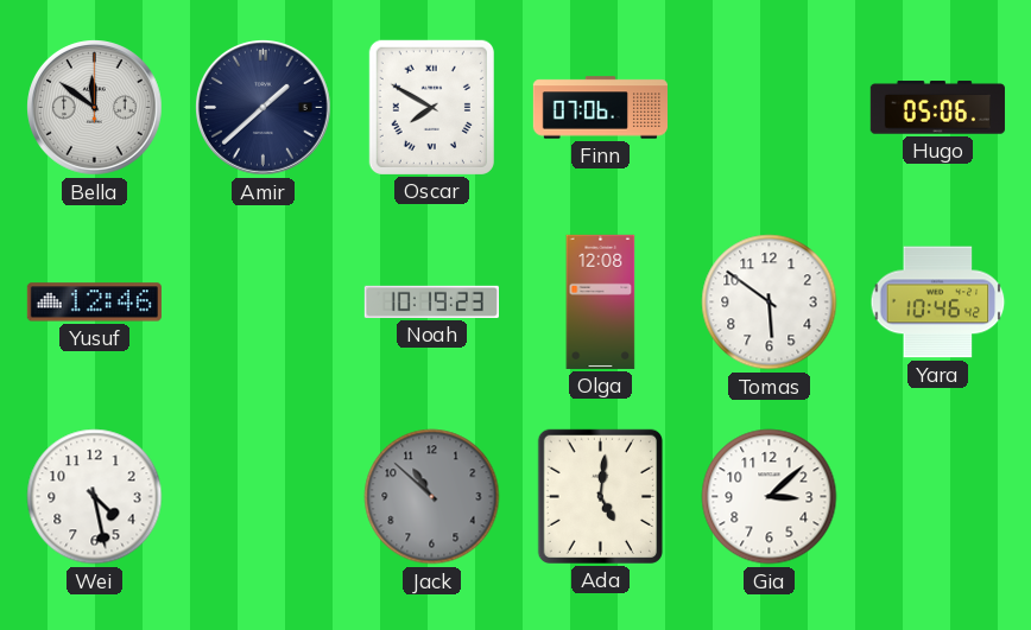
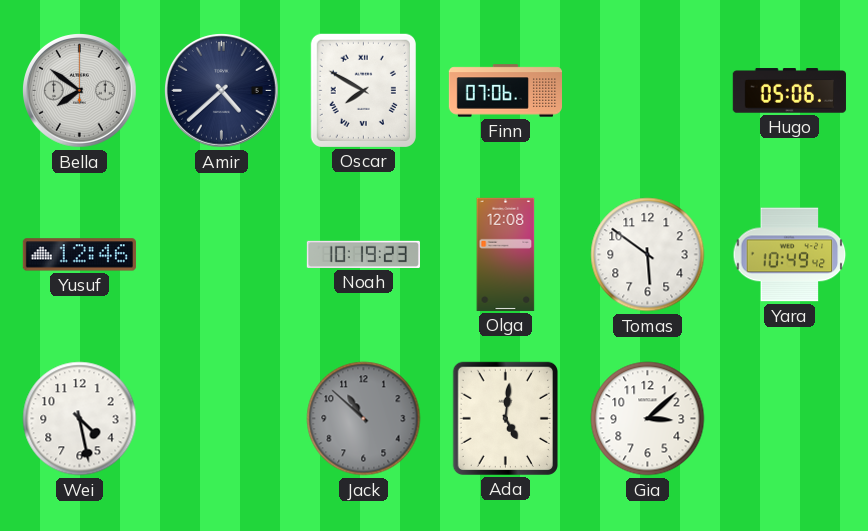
Bella: 11:51 -> 7:51
Amir: 1:38 -> 4:38
Yara: 10:46 -> 10:49
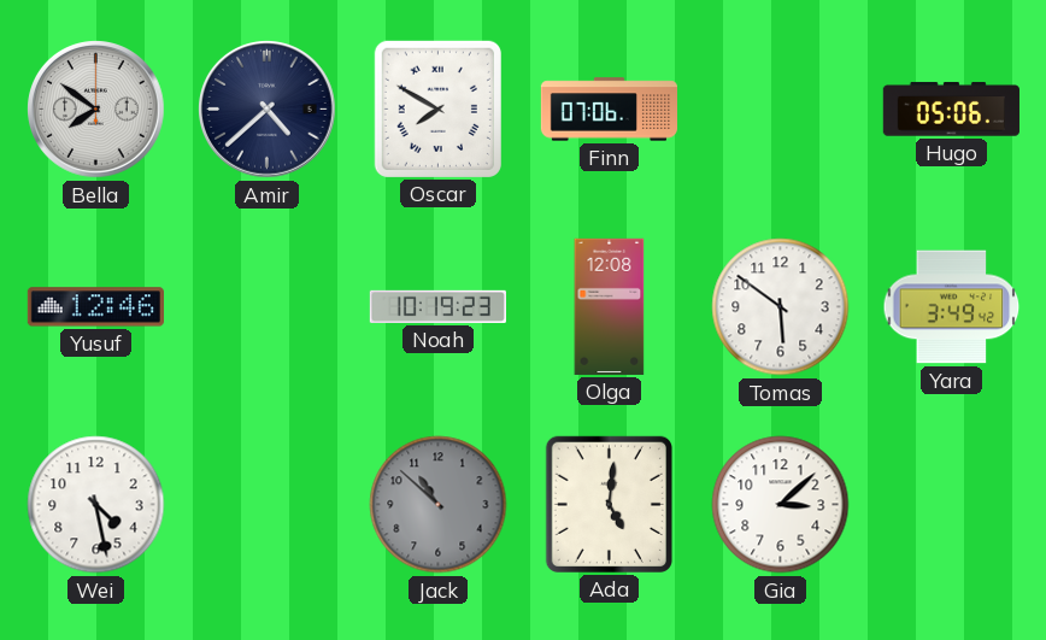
Yara: 10:49 -> 3:49
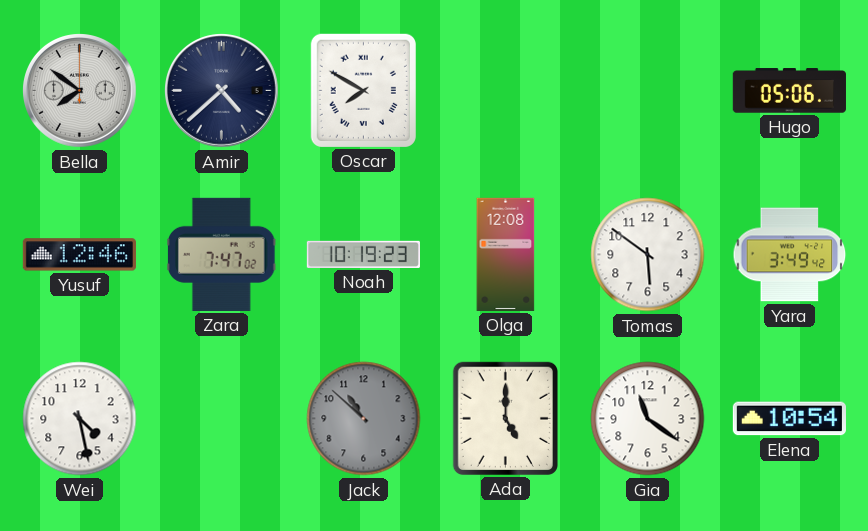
Finn: 07:06 -> none
Zara: none -> 7:47
Ada: 5:01 -> 5:00
Gia: 3:08 -> 11:21
Elena: none -> 10:54
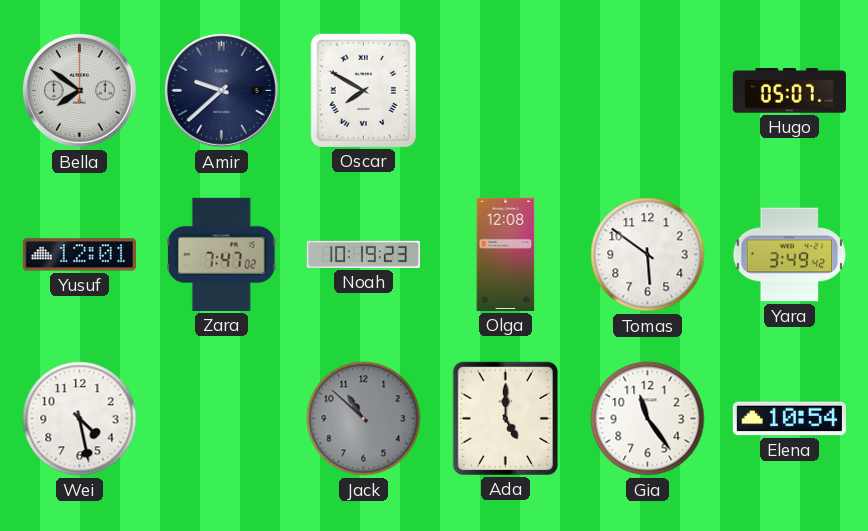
Amir: 4:38 -> 9:38
Hugo: 05:06 -> 05:07
Yusuf: 12:46 -> 12:01
Gia: 11:21 -> 11:24
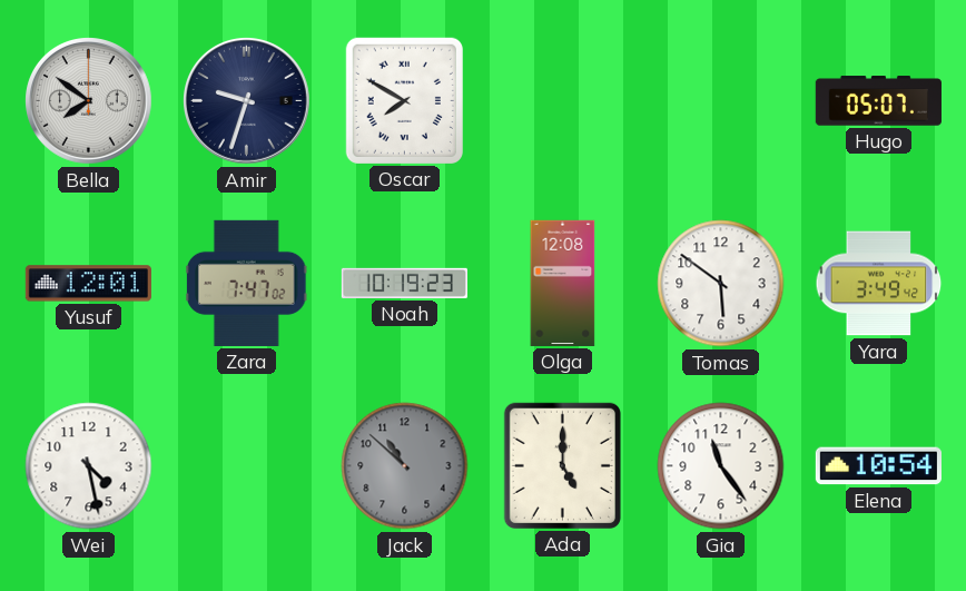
Amir: 9:38 -> 9:33
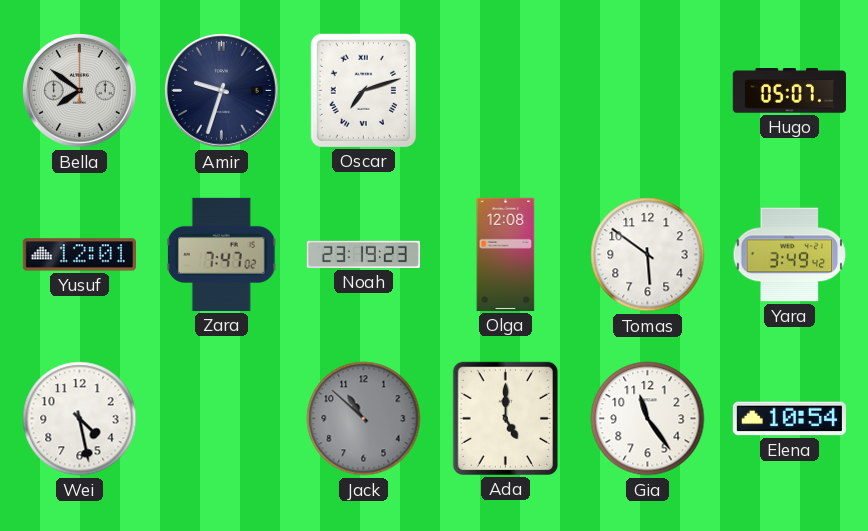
Oscar: 7:50 -> 7:12
Noah: 10:19 -> 23:19
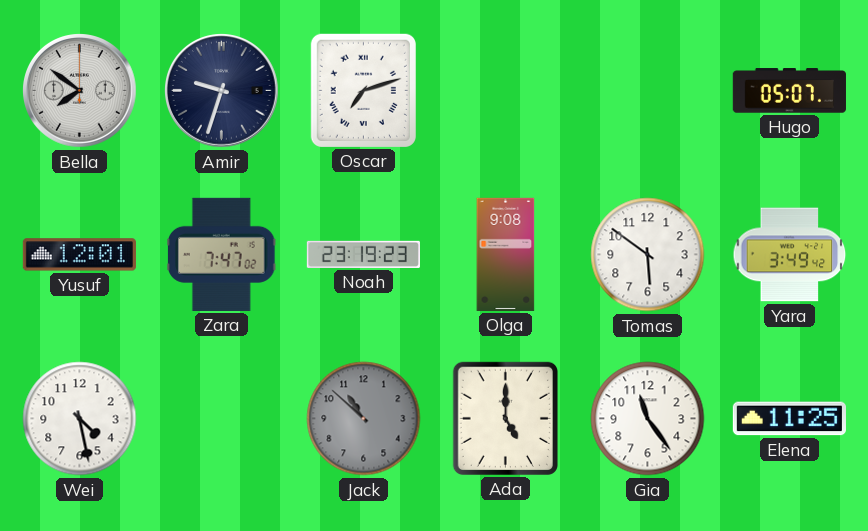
Olga: 12:08 -> 9:08
Elena: 10:54 -> 11:25
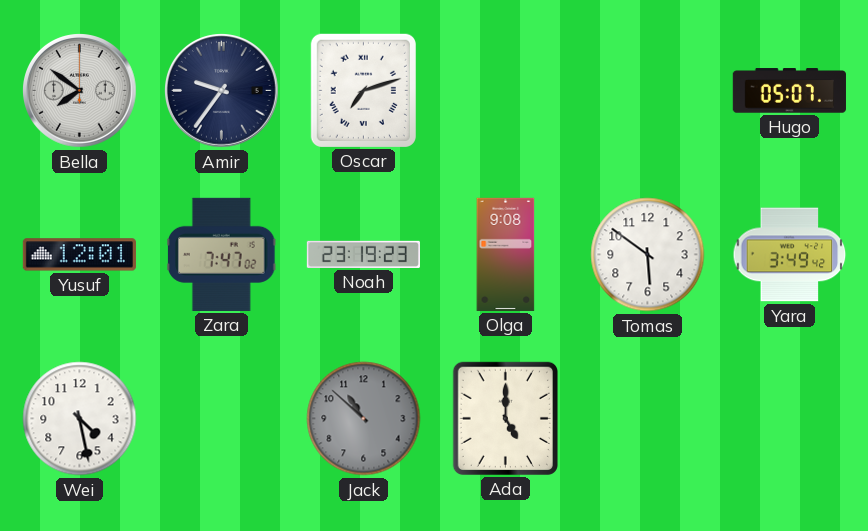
Amir: 9:33 -> 9:36
Gia: 11:24 -> none
Elena: 11:25 -> none
